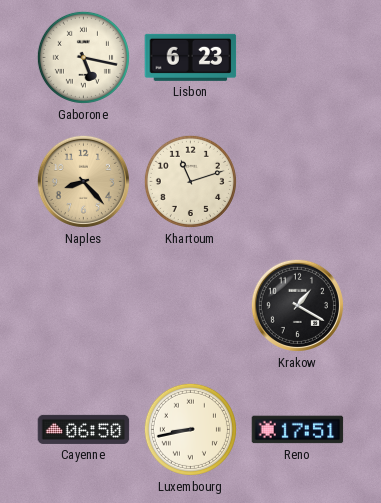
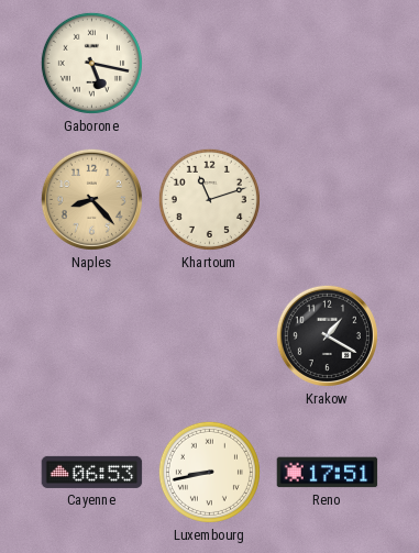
Lisbon: 6:23 -> none
Cayenne: 06:50 -> 06:53
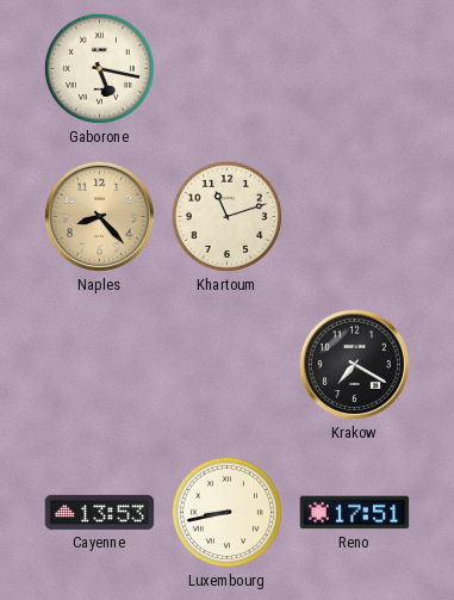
Krakow: 1:20 -> 7:20
Cayenne: 06:53 -> 13:53
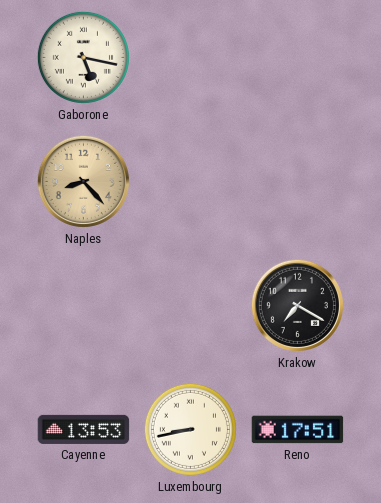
Khartoum: 11:12 -> none
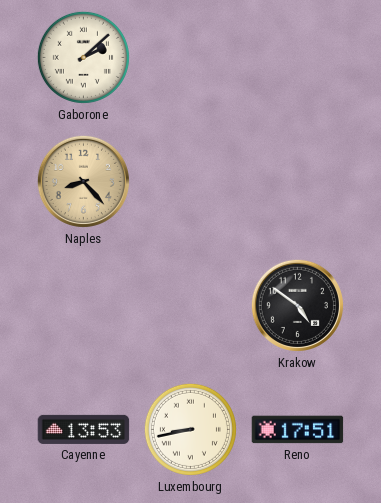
Gaborone: 5:17 -> 2:08
Krakow: 7:20 -> 4:51
